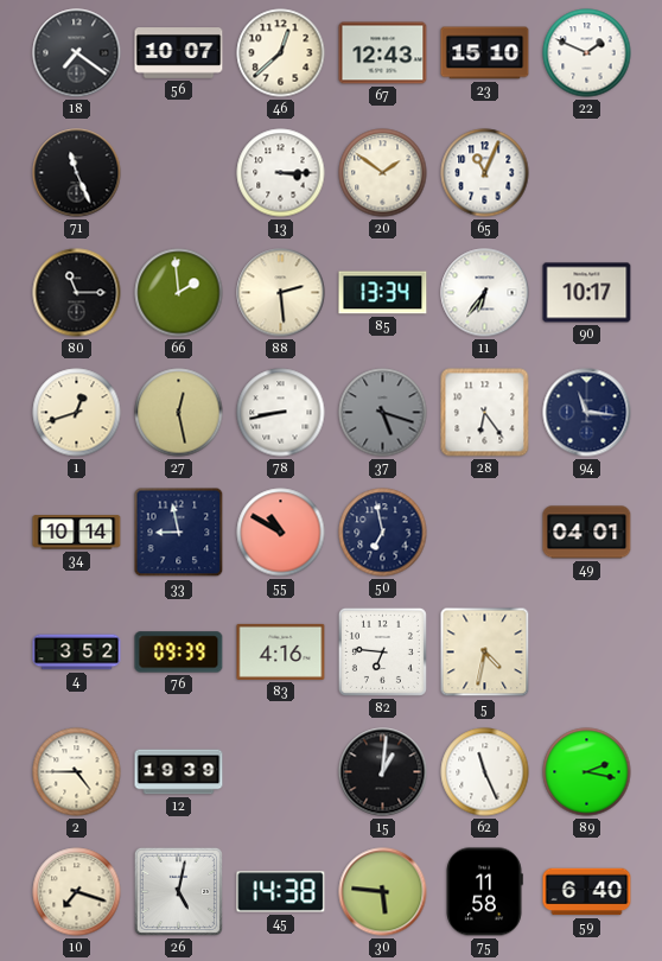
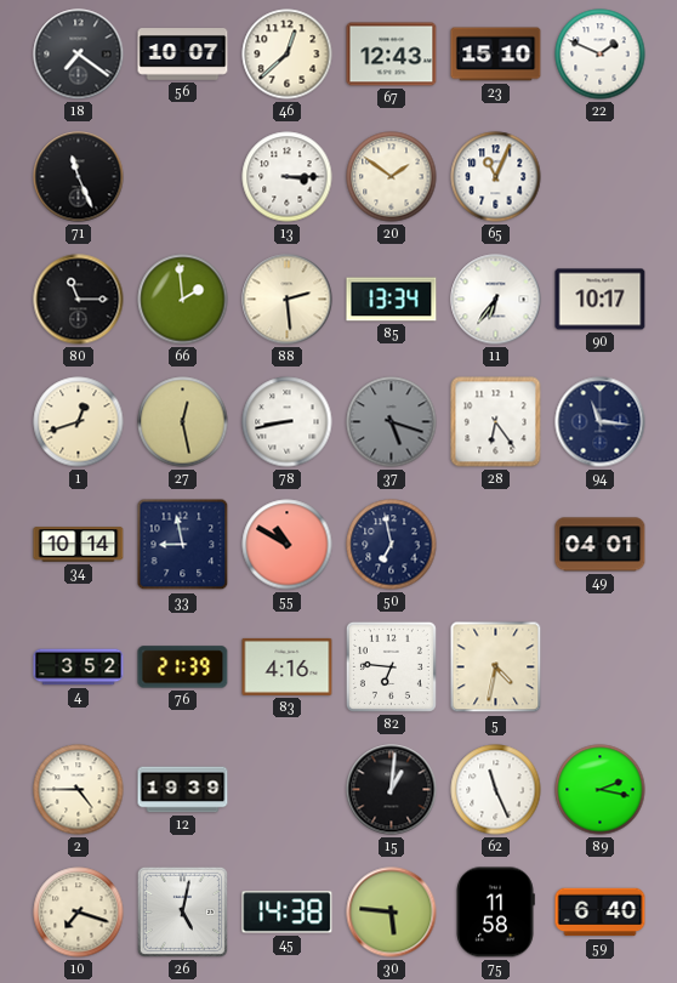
76: 09:39 -> 21:39
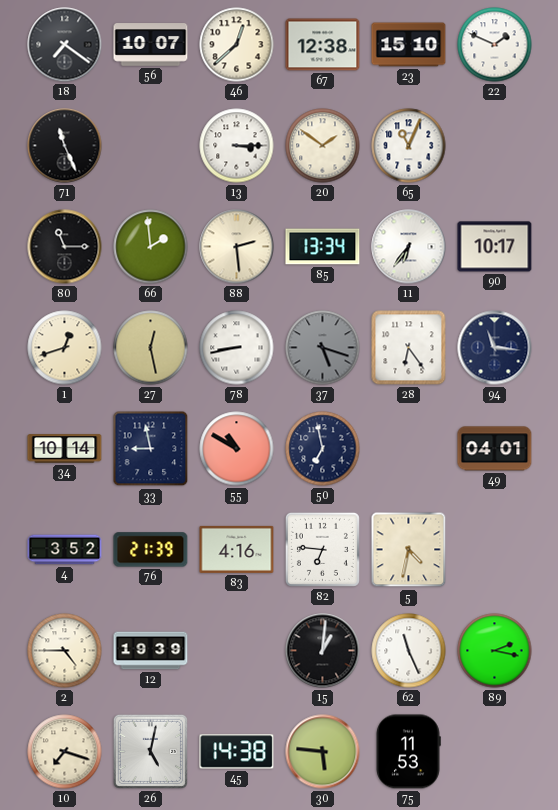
67: 12:43 -> 12:38
75: 11:58 -> 11:53
59: 6:40 -> none
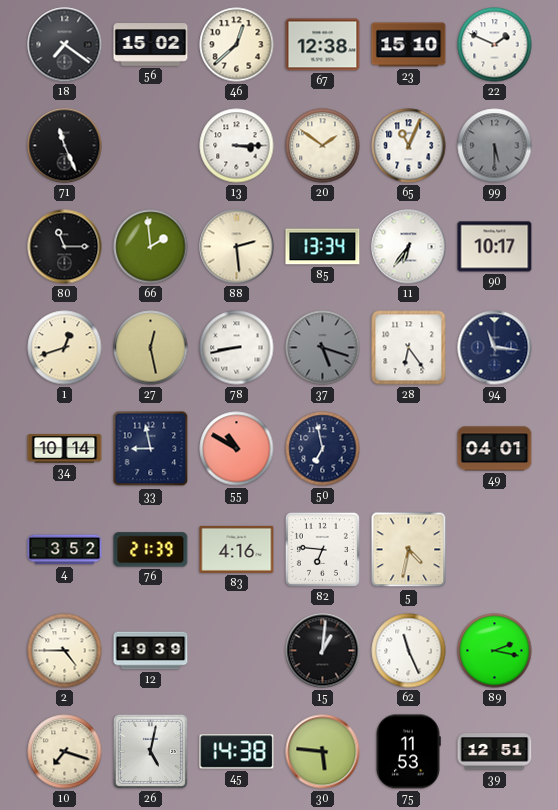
56: 10:07 -> 15:02
99: none -> 5:30
39: none -> 12:51
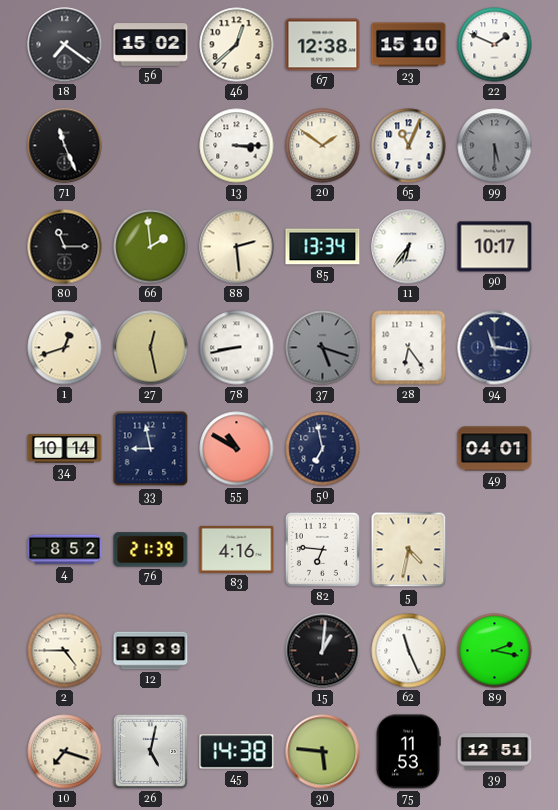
4: 3:52 -> 8:52
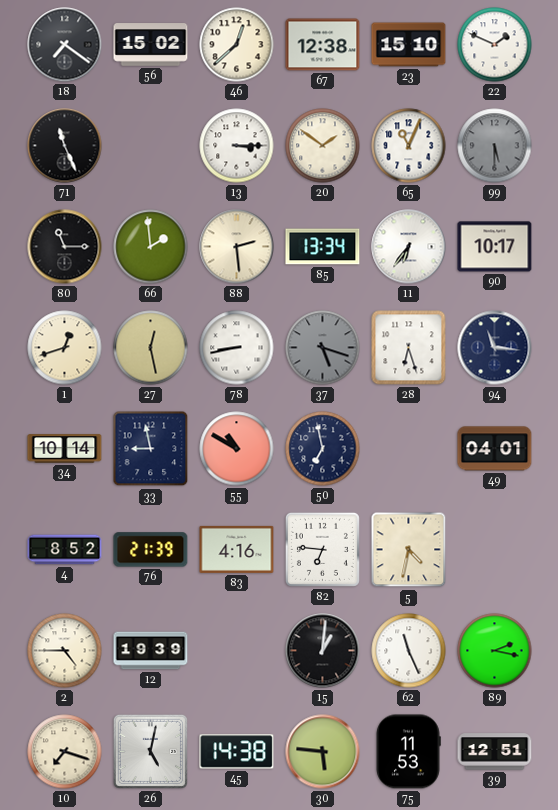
28: 6:24 -> 6:27
